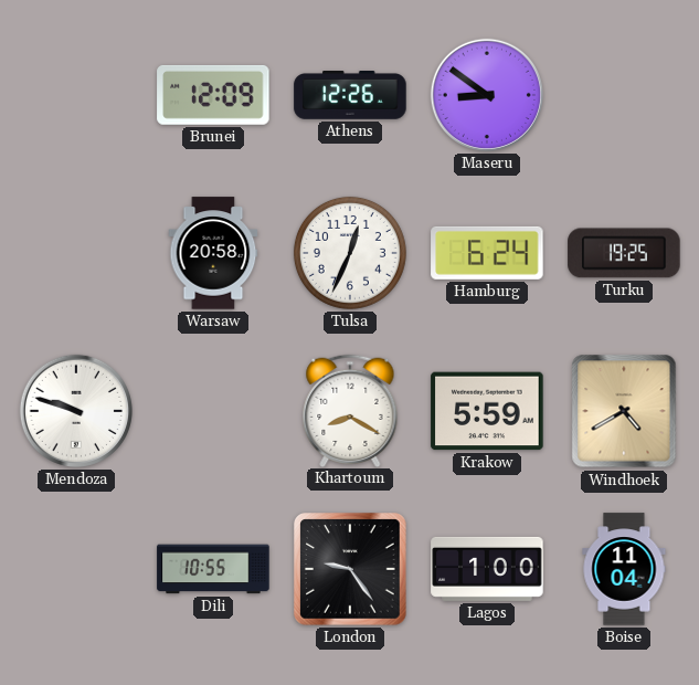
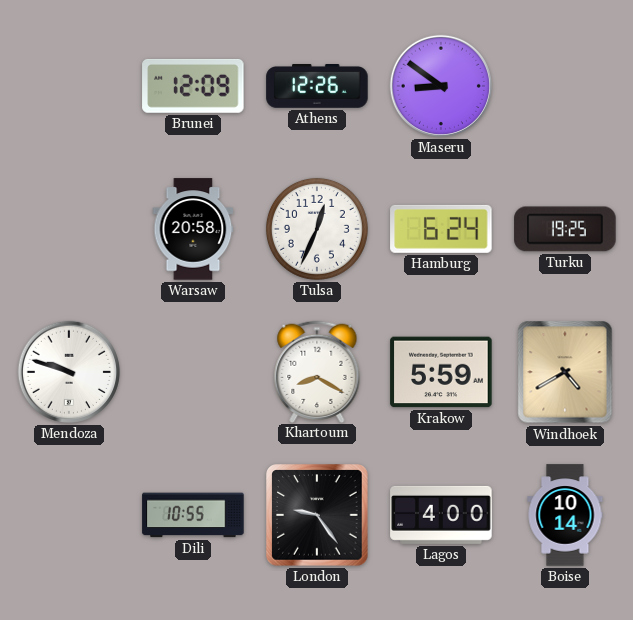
Lagos: 1:00 -> 4:00
Boise: 11:04 -> 10:14
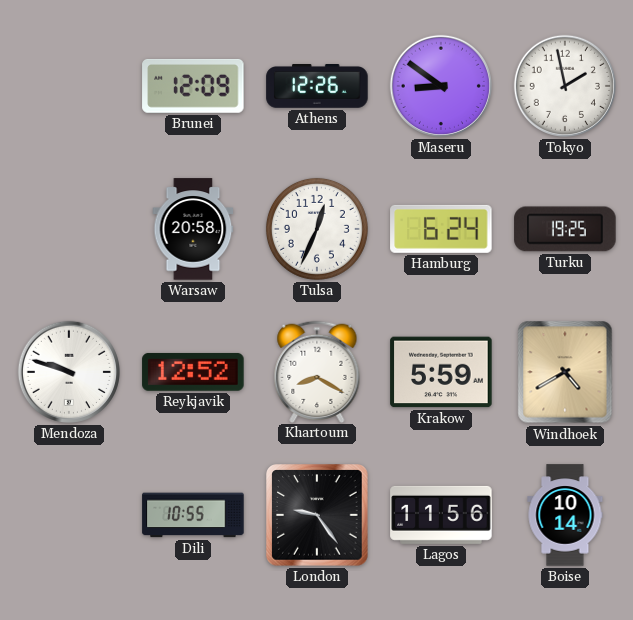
Tokyo: none -> 1:58
Reykjavik: none -> 12:52
Lagos: 4:00 -> 11:56
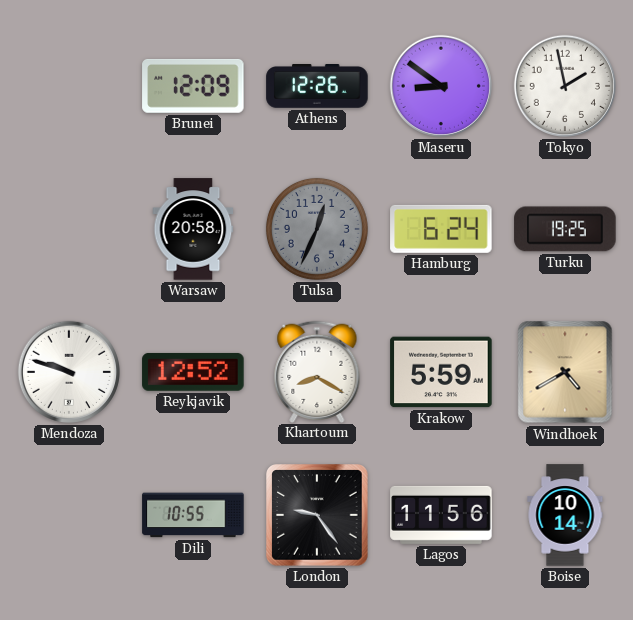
Tulsa dial: white -> grey
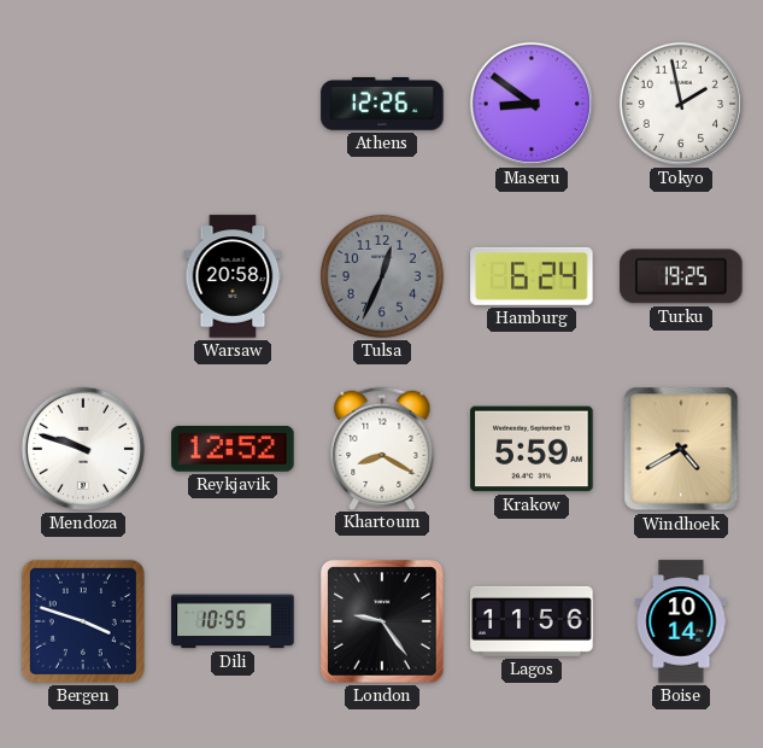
Brunei: 12:09 -> none
Bergen: none -> 3:48
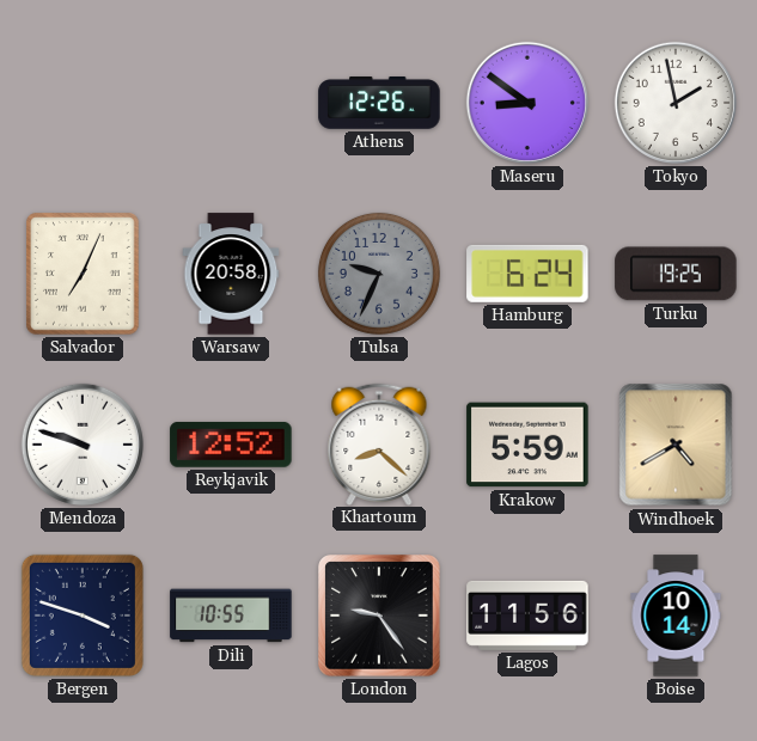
Salvador: none -> 7:04
Tulsa: 12:34 -> 9:34
Khartoum: 8:20 -> 8:22
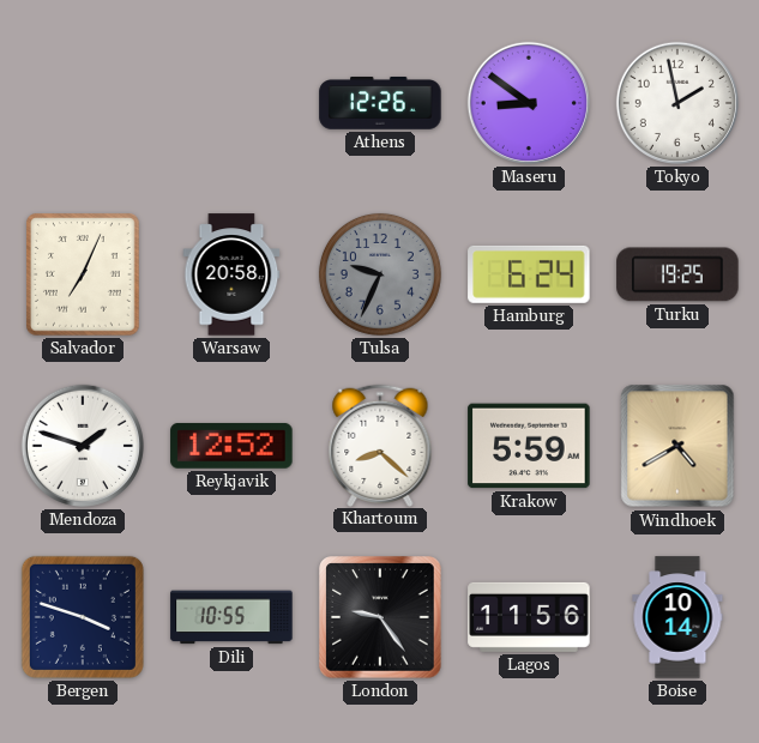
Mendoza: 9:48 -> 1:48
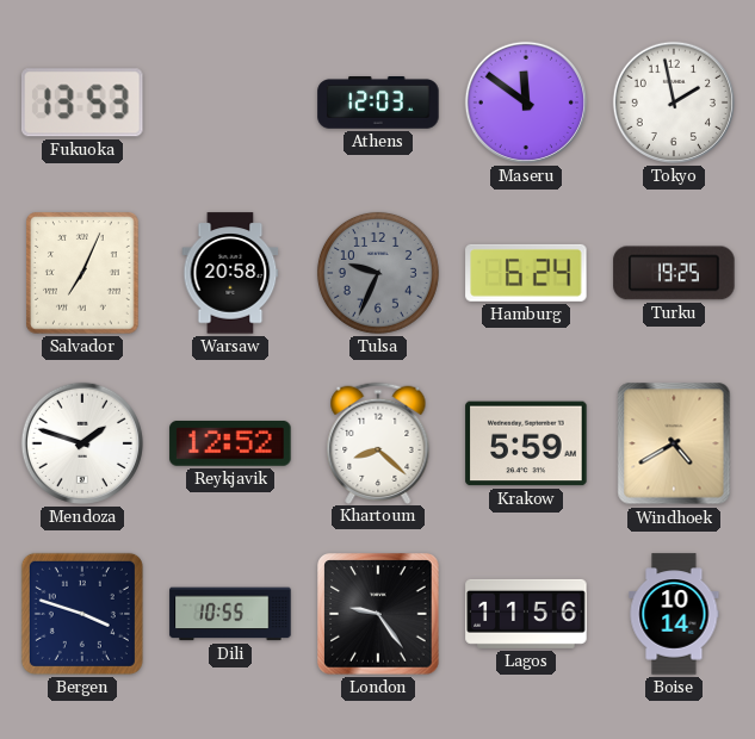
Fukuoka: none -> 13:53
Athens: 12:26 -> 12:03
Maseru: 8:51 -> 11:51
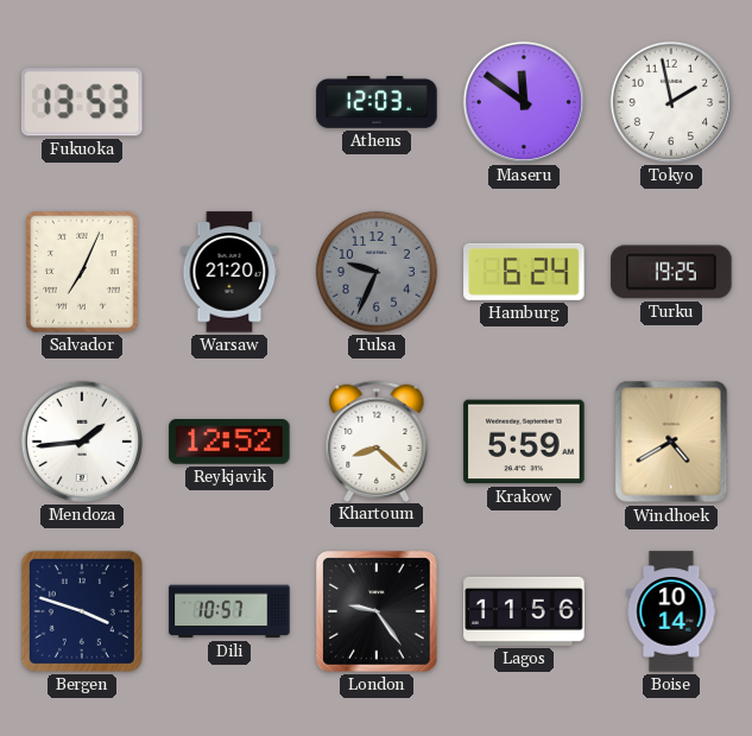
Warsaw: 20:58 -> 21:20
Mendoza: 1:48 -> 1:44
Dili: 10:55 -> 10:57
